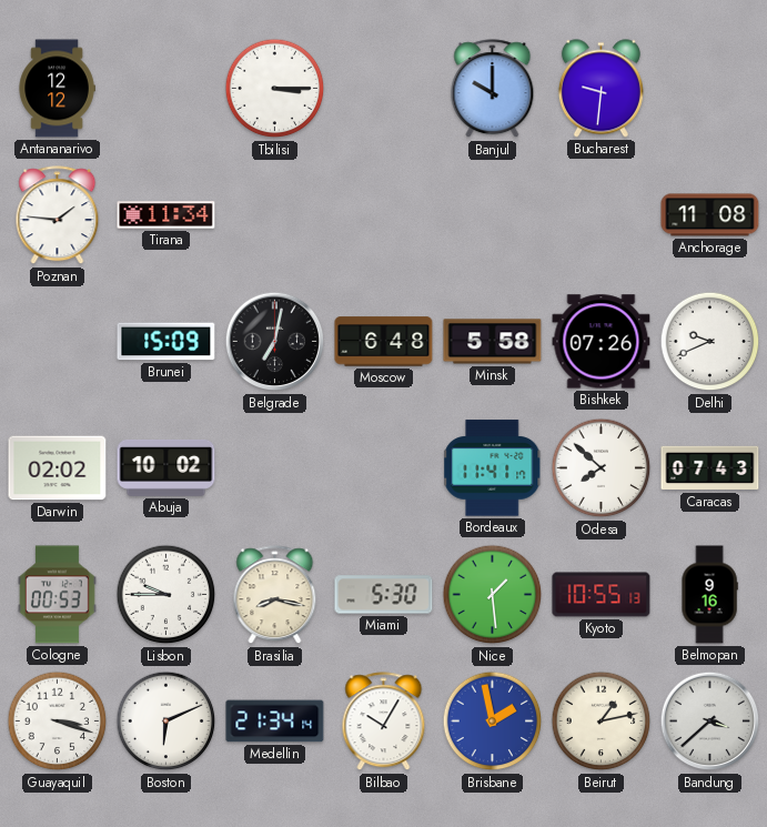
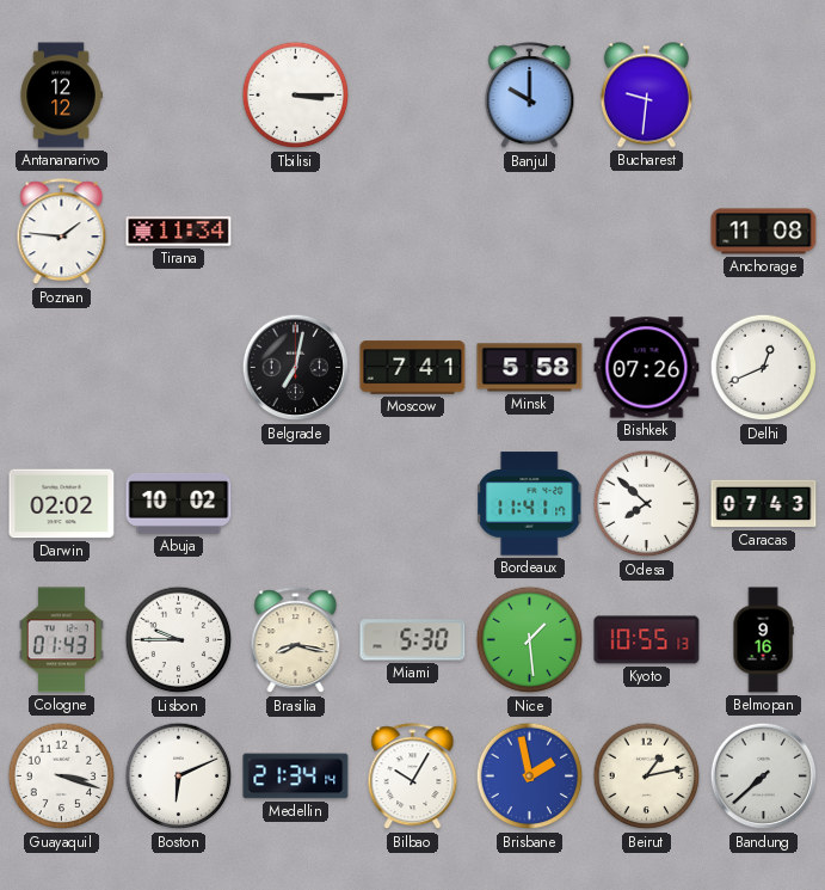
Brunei: 15:09 -> none
Moscow: 6:48 -> 7:41
Delhi: 9:41 -> 12:41
Cologne: 00:53 -> 01:43
Bandung: 3:38 -> 7:38
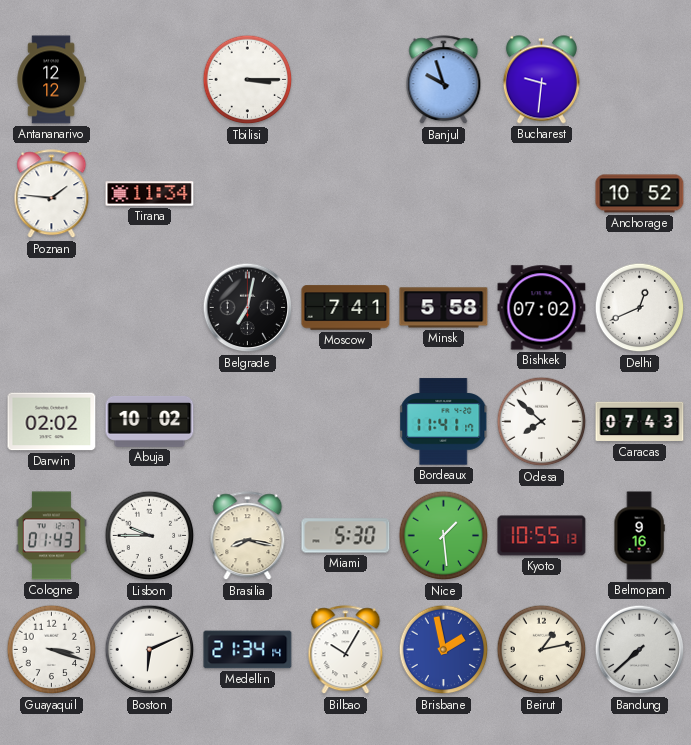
Banjul: 10:00 -> 9:57
Anchorage: 11:08 -> 10:52
Bishkek: 07:26 -> 07:02
